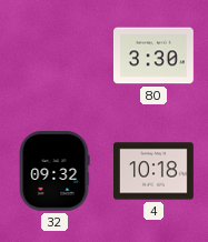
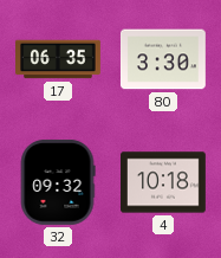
17: none -> 06:35
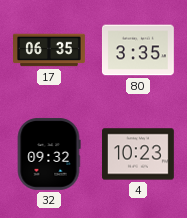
80: 3:30 -> 3:35
4: 10:18 -> 10:23
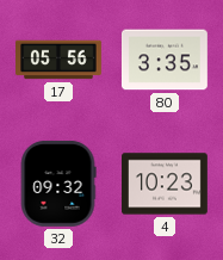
17: 06:35 -> 05:56
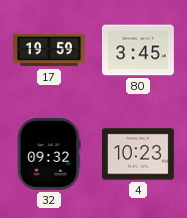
17: 05:56 -> 19:59
80: 3:35 -> 3:45
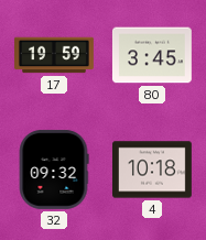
4: 10:23 -> 10:18
